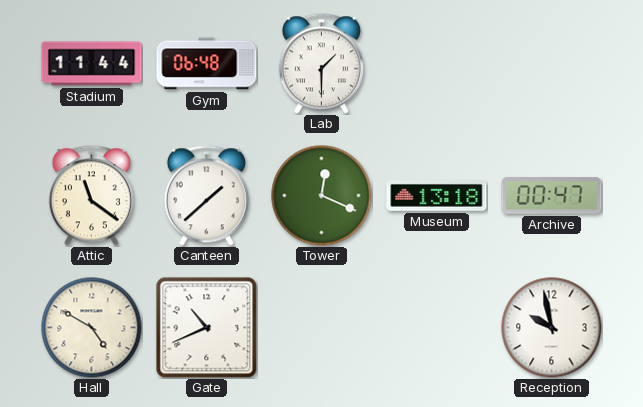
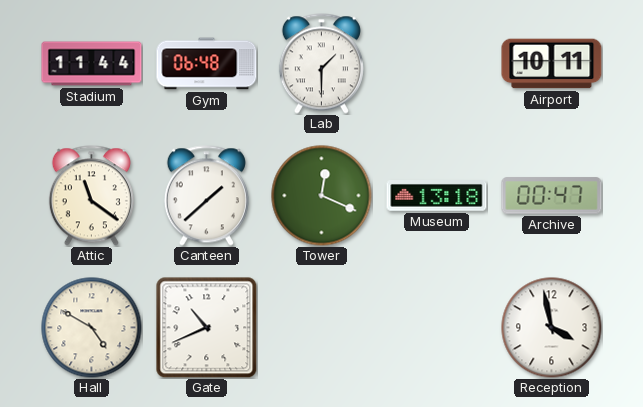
Airport: none -> 10:11
Reception: 9:58 -> 3:58
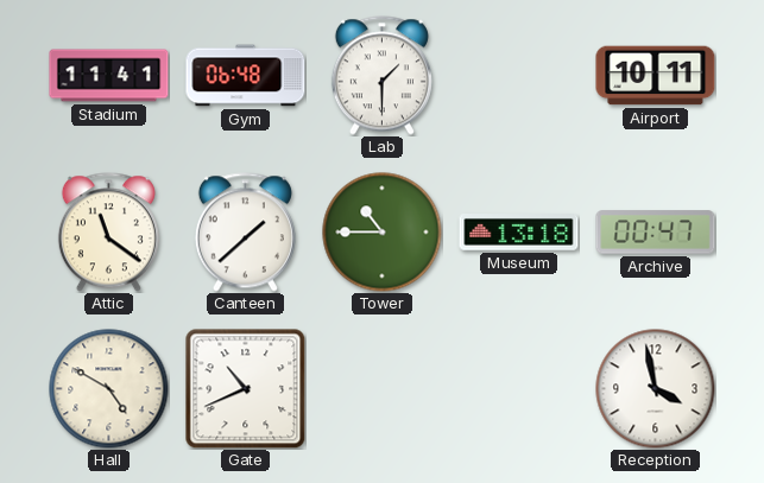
Stadium: 11:44 -> 11:41
Tower: 12:19 -> 10:45
